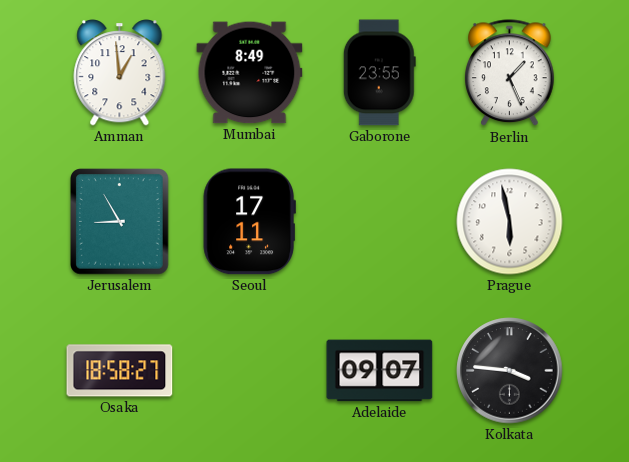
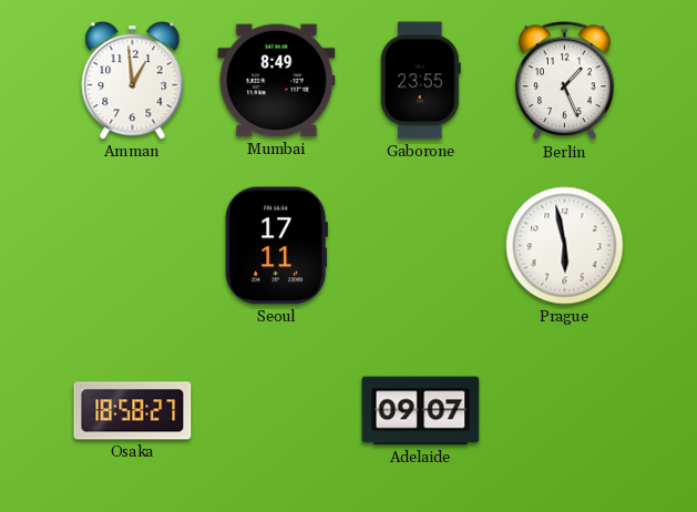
Jerusalem: 8:55 -> none
Kolkata: 3:46 -> none
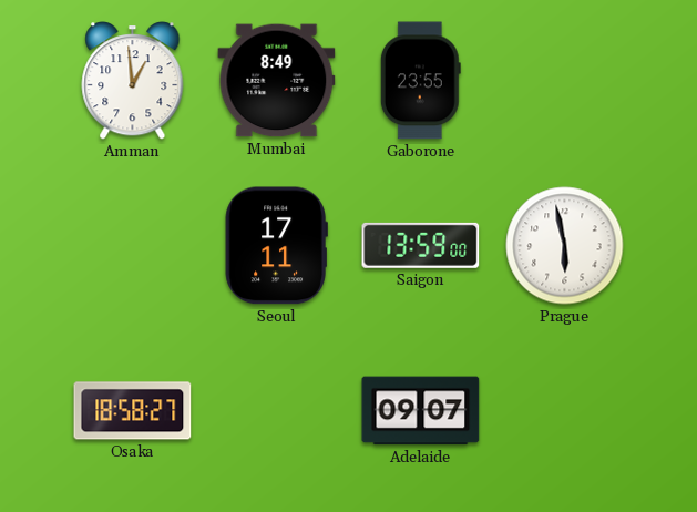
Berlin: 1:26 -> none
Saigon: none -> 13:59
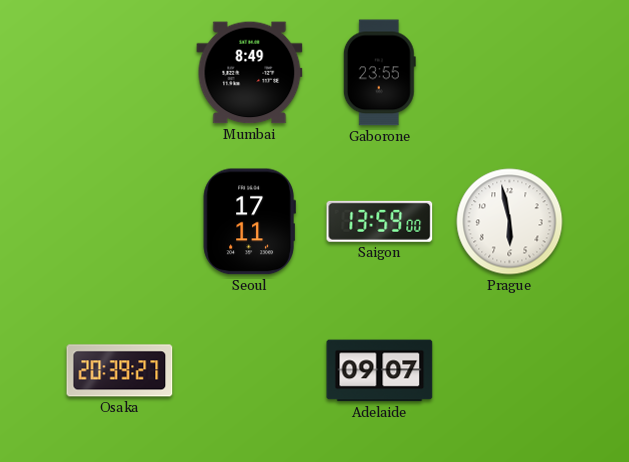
Amman: 12:59 -> none
Osaka: 18:58 -> 20:39
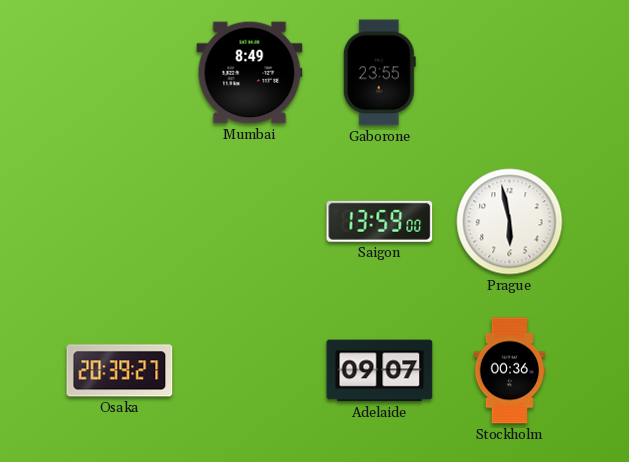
Seoul: 17:11 -> none
Stockholm: none -> 00:36
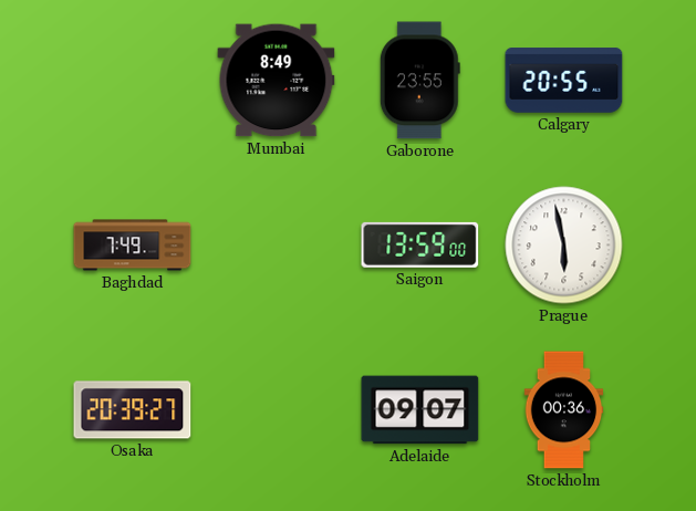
Calgary: none -> 20:55
Baghdad: none -> 7:49
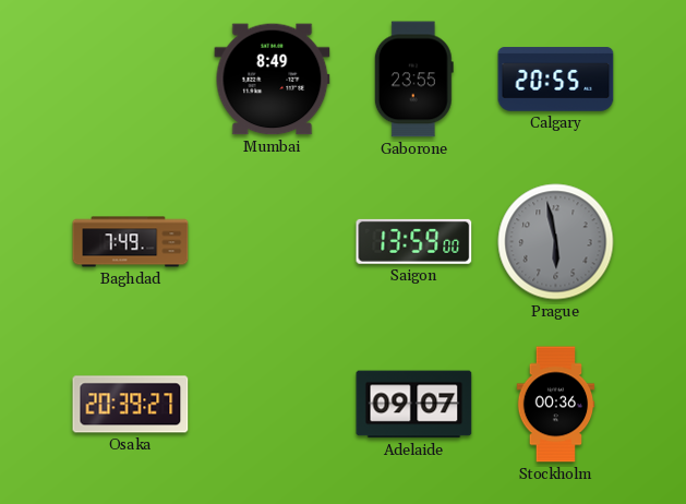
Prague dial: white -> grey
